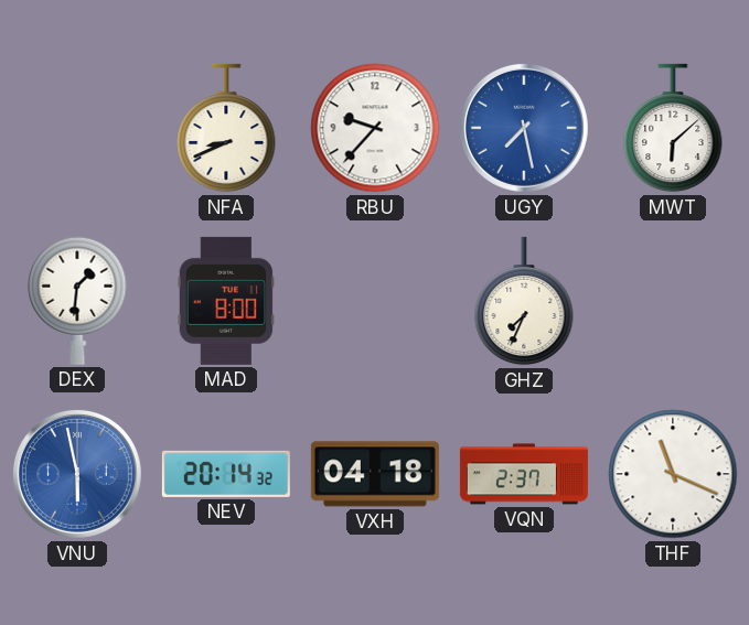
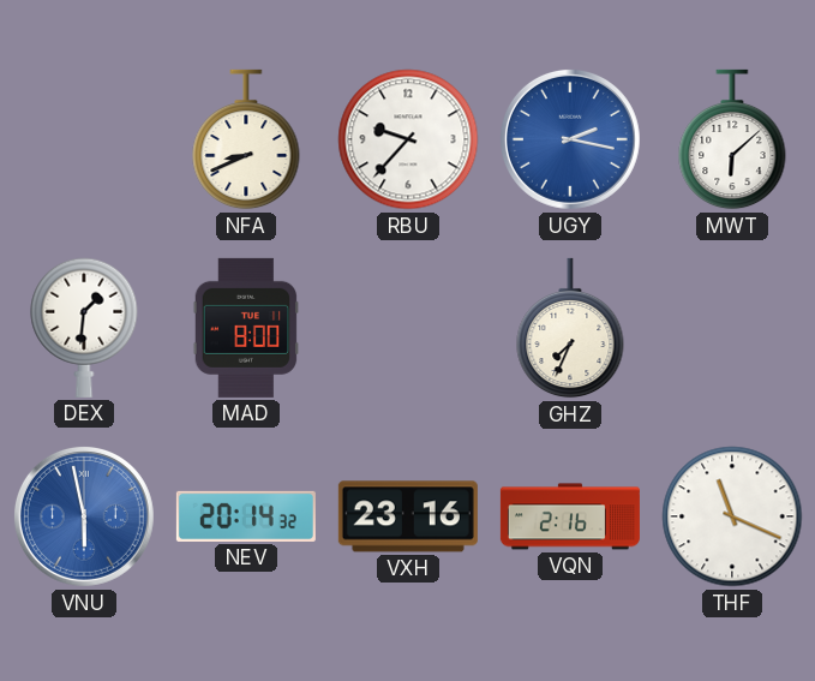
UGY: 7:28 -> 2:17
VXH: 04:18 -> 23:16
VQN: 2:37 -> 2:16
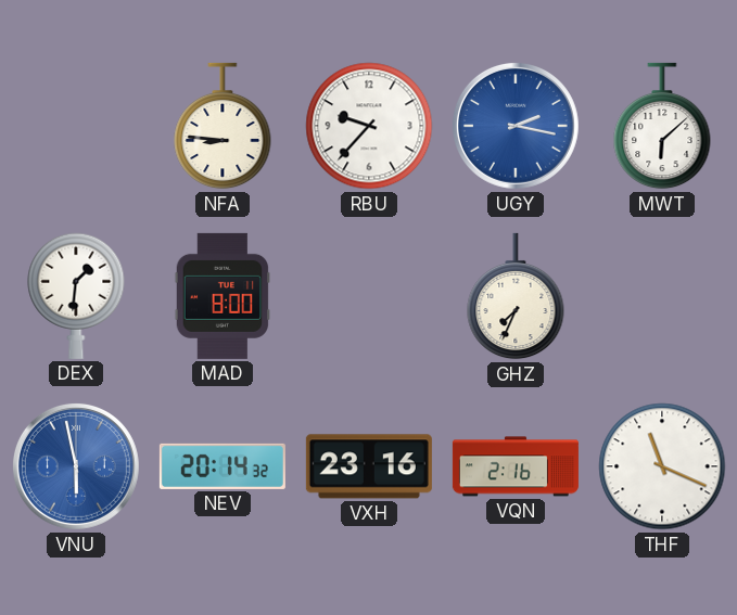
NFA: 8:41 -> 8:46
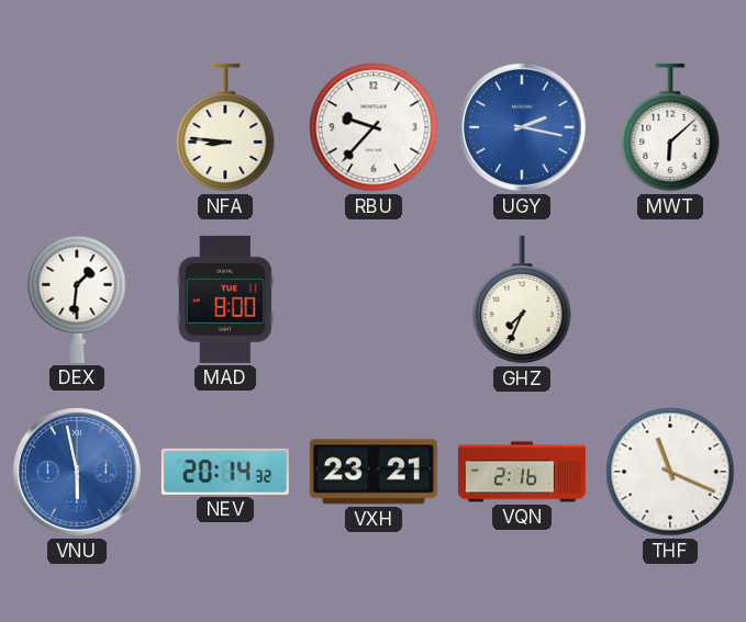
VXH: 23:16 -> 23:21
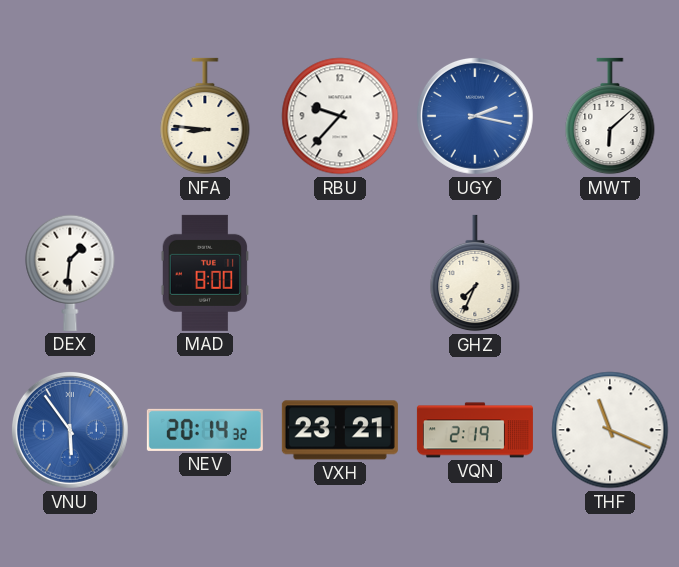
VNU: 5:58 -> 5:54
VQN: 2:16 -> 2:19
